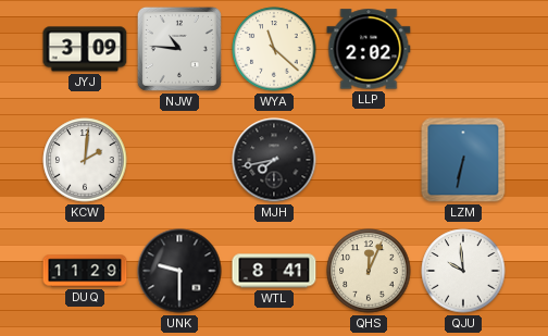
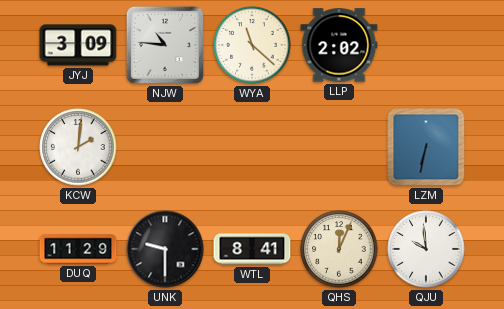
MJH: 7:43 -> none
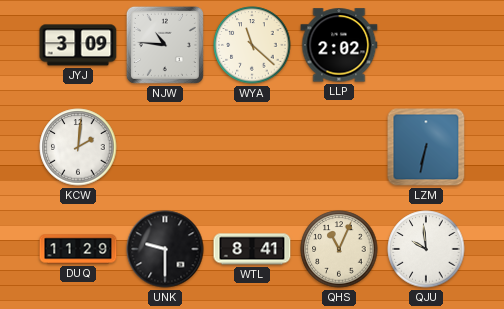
QHS: 12:04 -> 11:04
